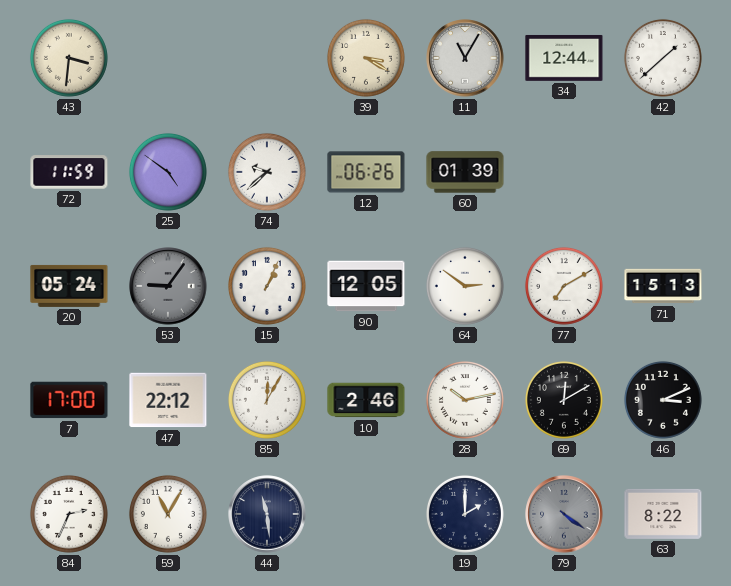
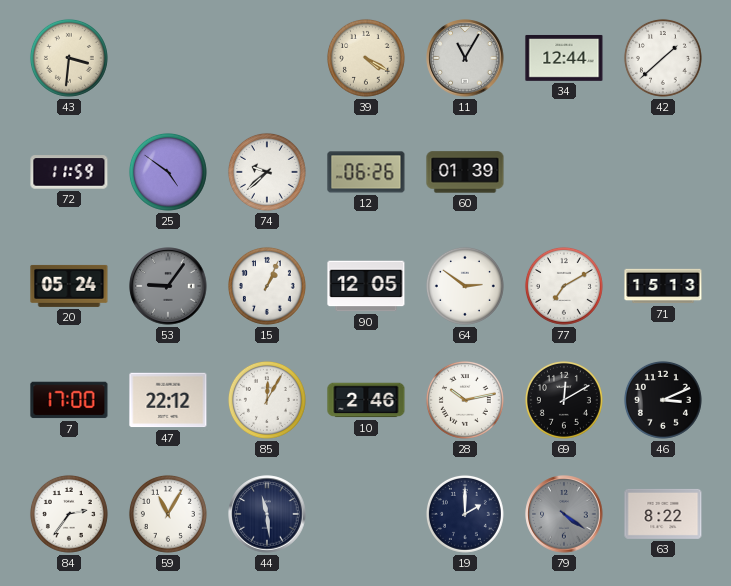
39: 3:20 -> 4:20
84: 2:34 -> 2:36
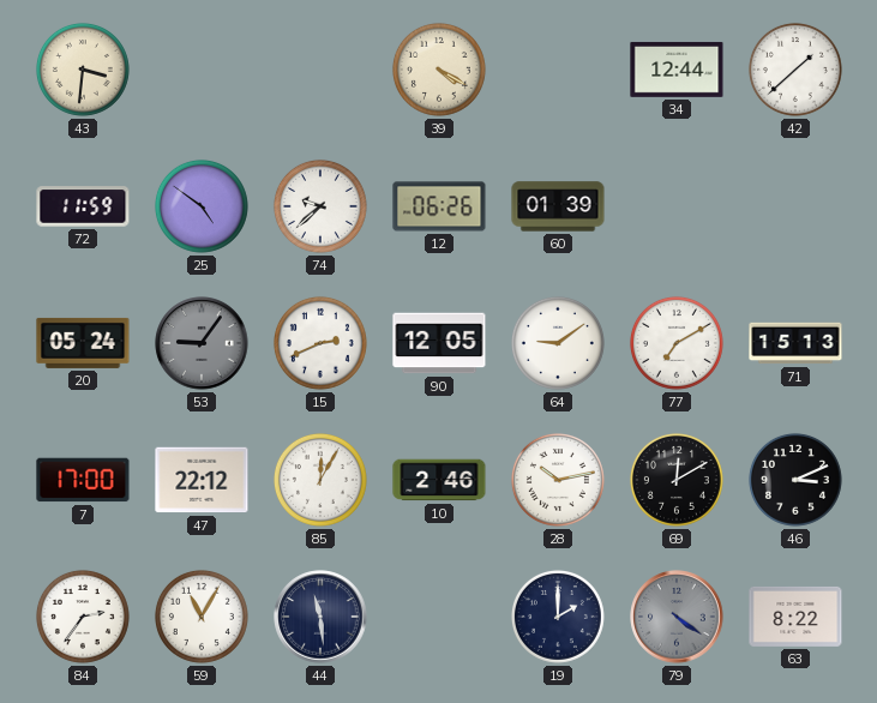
11: 11:05 -> none
15: 1:04 -> 2:41
64: 2:51 -> 9:09
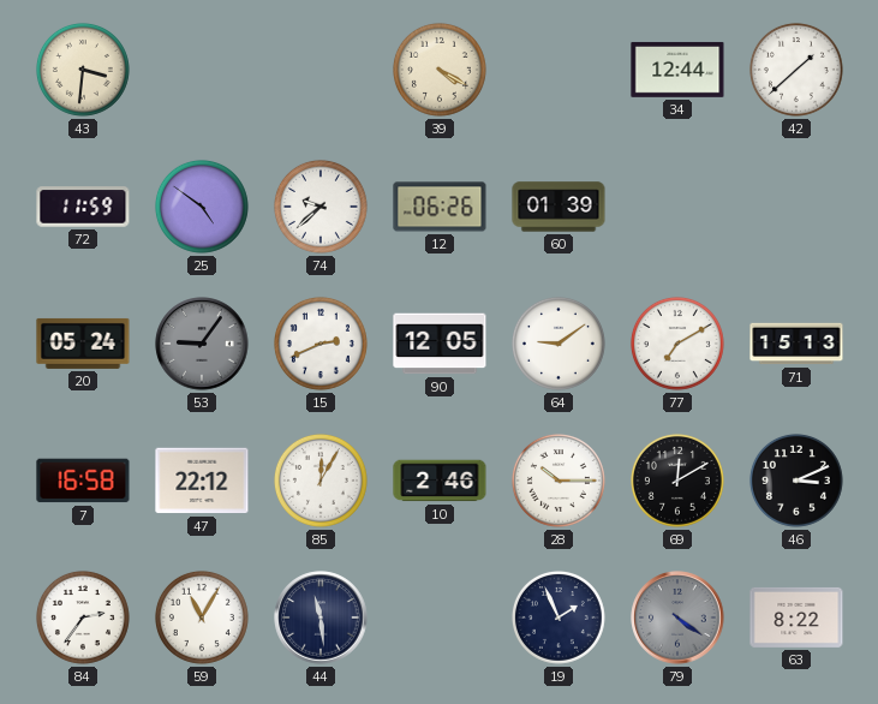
7: 17:00 -> 16:58
28: 10:13 -> 10:15
19: 2:00 -> 1:56
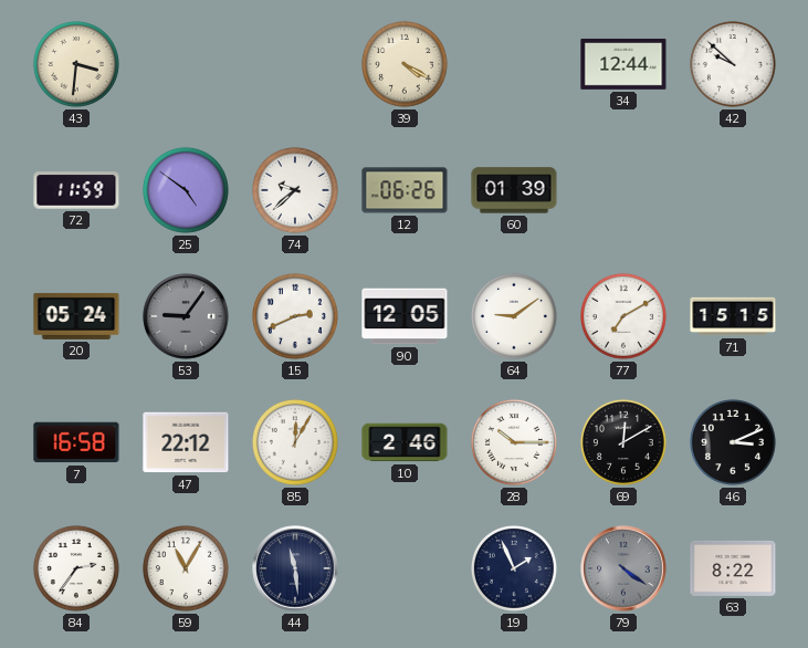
42: 1:38 -> 9:52
71: 15:13 -> 15:15
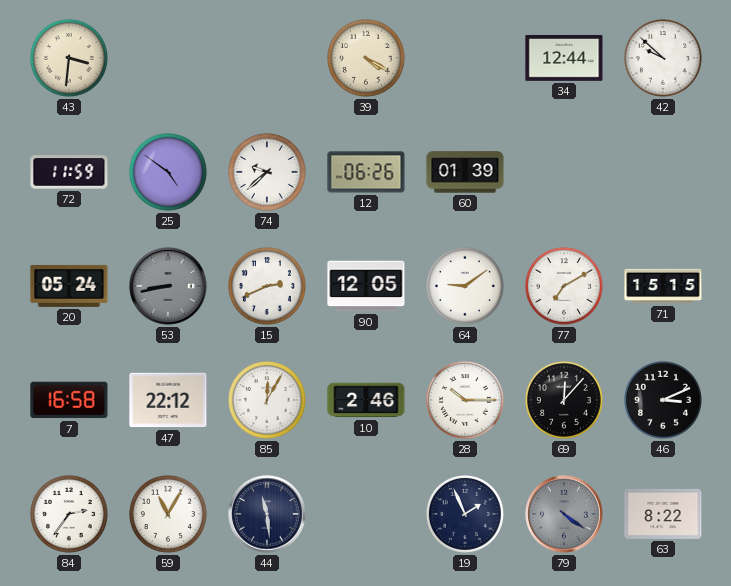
53: 9:06 -> 8:43
69: 12:10 -> 12:07
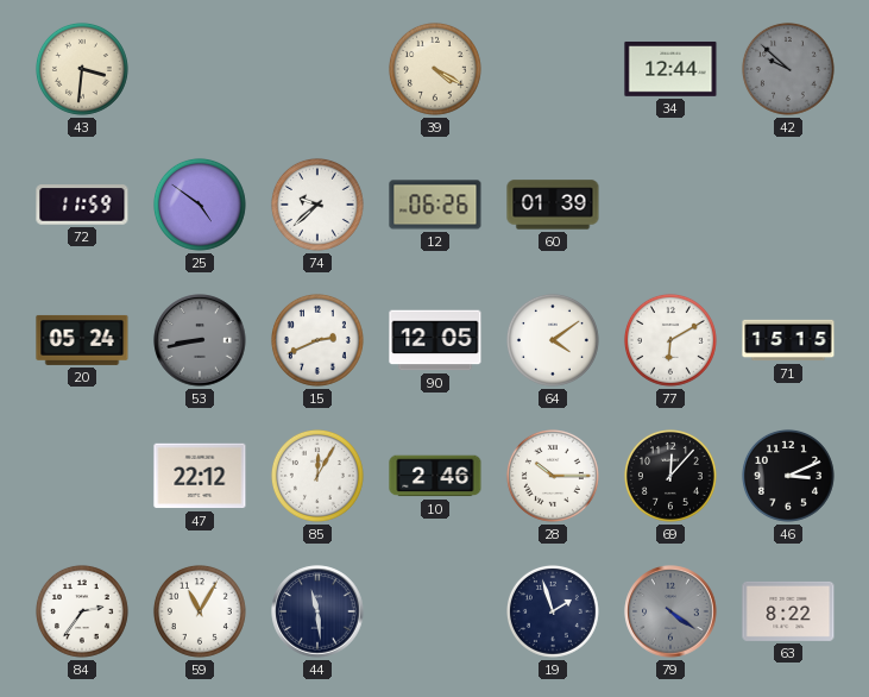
42 dial: white -> grey
64: 9:09 -> 4:09
77: 7:10 -> 6:10
7: 16:58 -> none
19: 1:56 -> 1:57
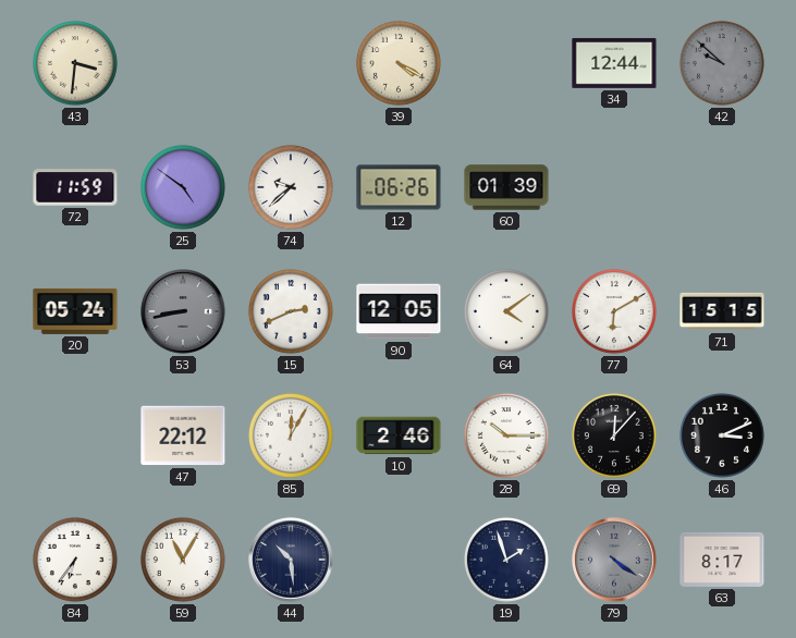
84: 2:36 -> 6:36
44: 11:29 -> 10:29
63: 8:22 -> 8:17
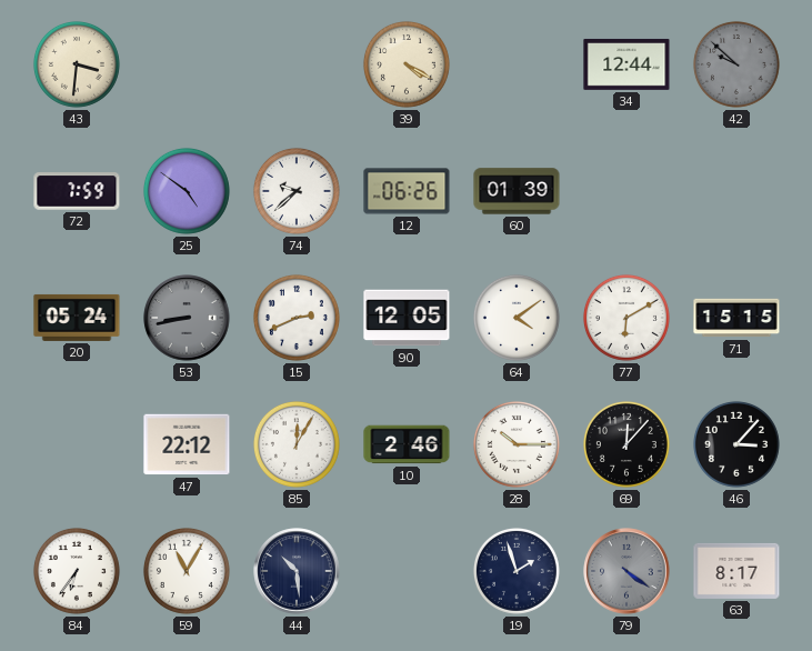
72: 11:59 -> 7:59
46: 3:11 -> 3:07
